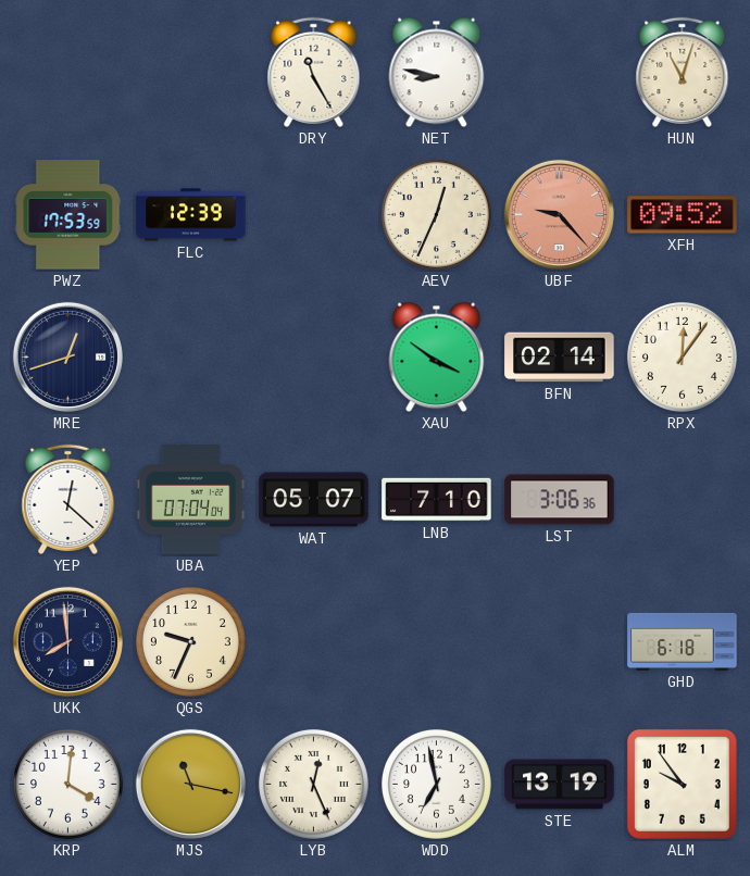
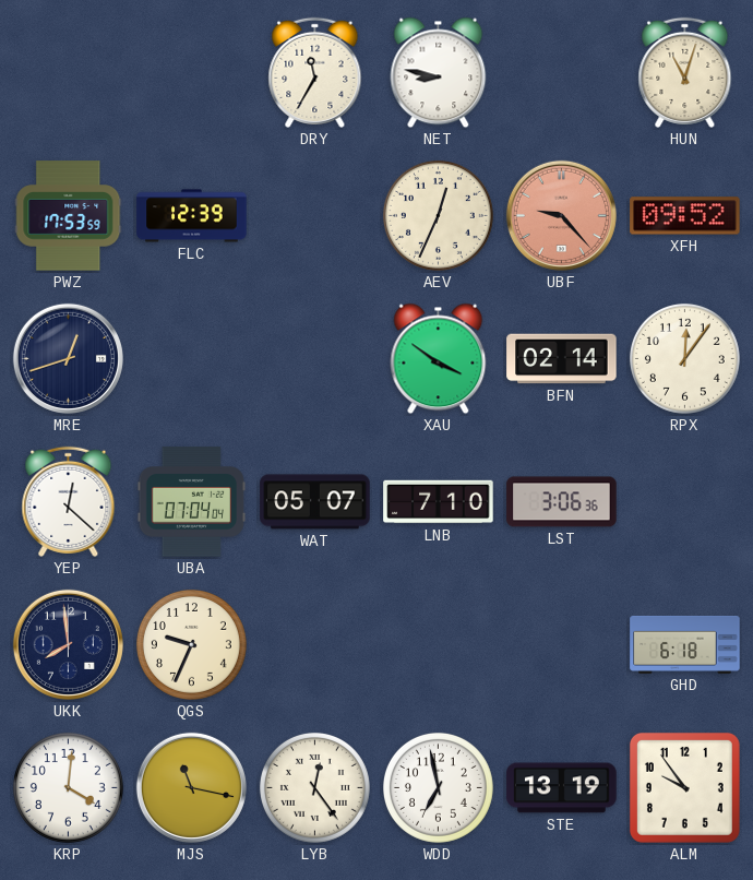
DRY: 11:25 -> 11:35
LYB: 12:26 -> 12:24
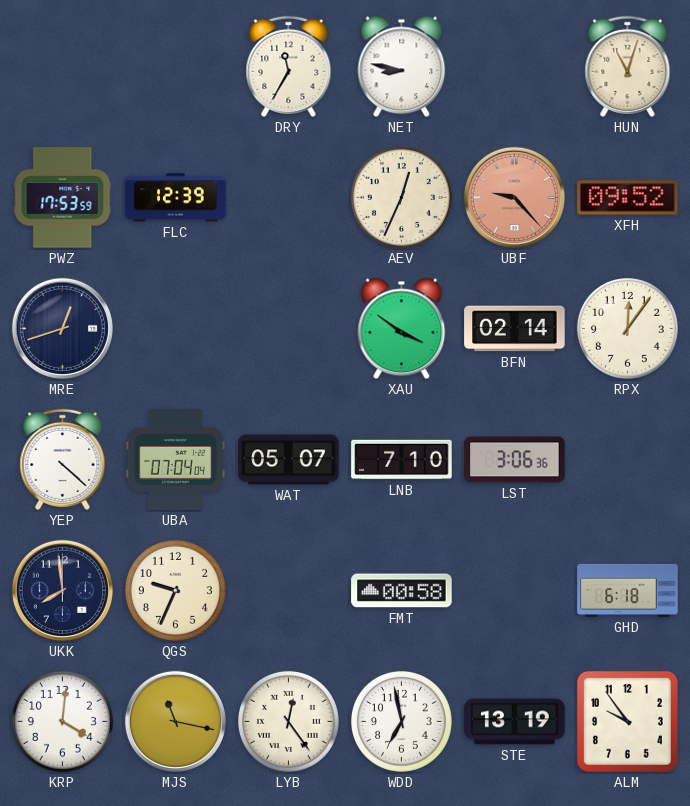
YEP: 12:22 -> 4:22
FMT: none -> 00:58
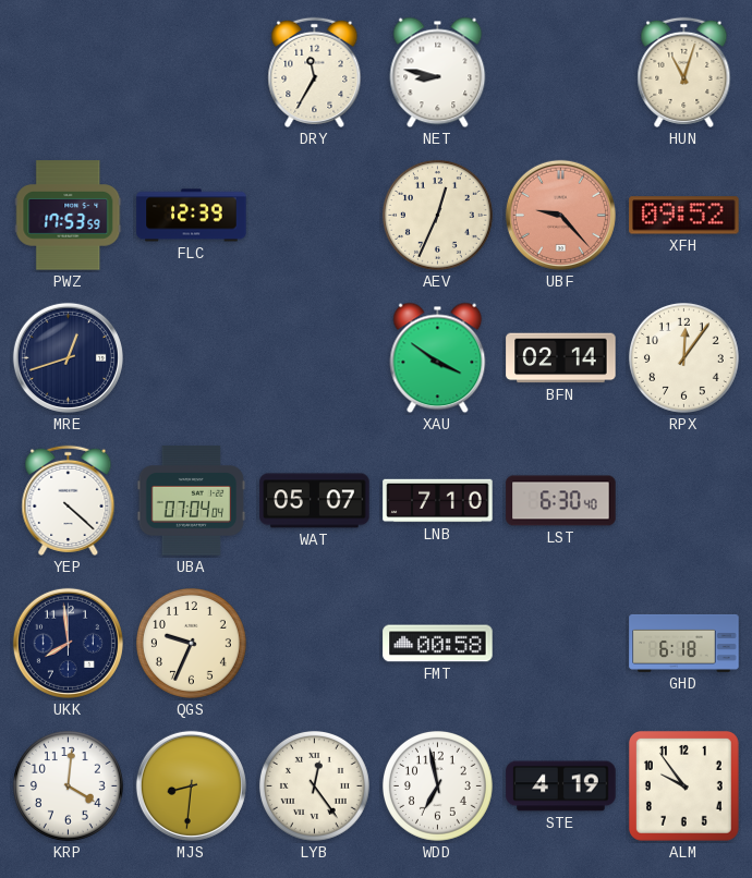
LST: 3:06 -> 6:30
MJS: 11:17 -> 8:31
STE: 13:19 -> 4:19
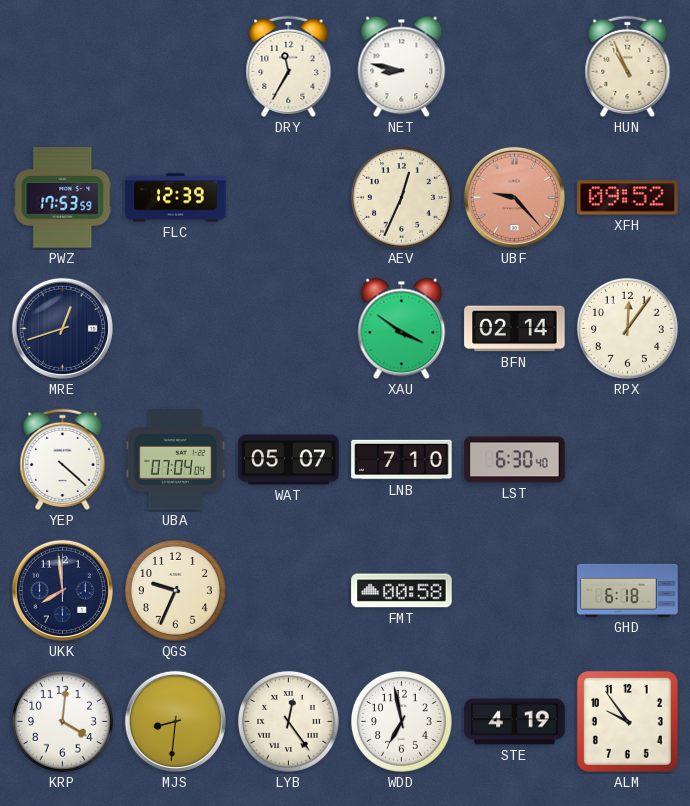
HUN: 11:03 -> 10:56
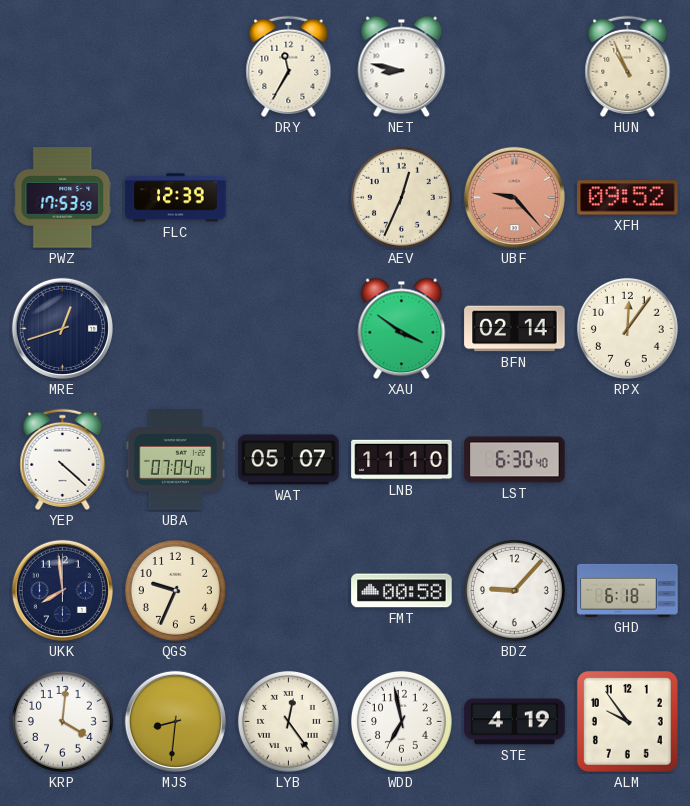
LNB: 7:10 -> 11:10
BDZ: none -> 9:07
